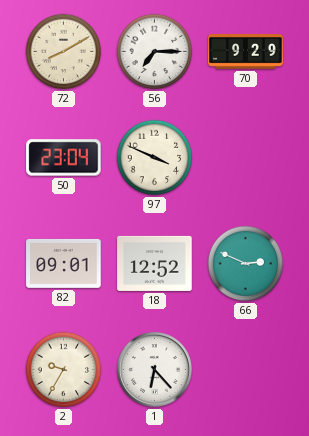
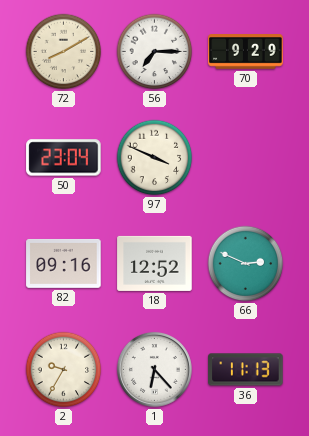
82: 09:01 -> 09:16
36: none -> 11:13
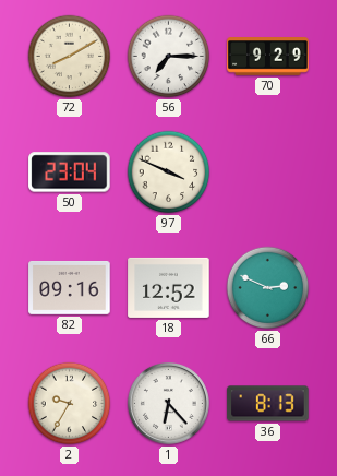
36: 11:13 -> 8:13
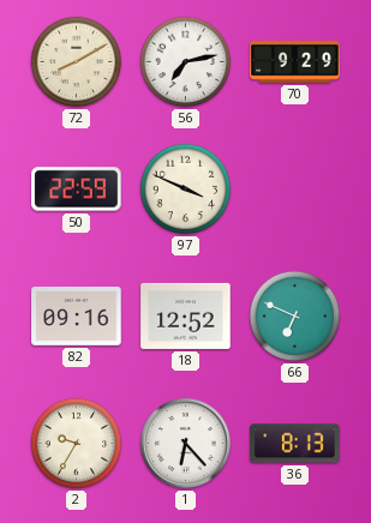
56: 7:15 -> 7:13
50: 23:04 -> 22:59
66: 2:49 -> 6:49
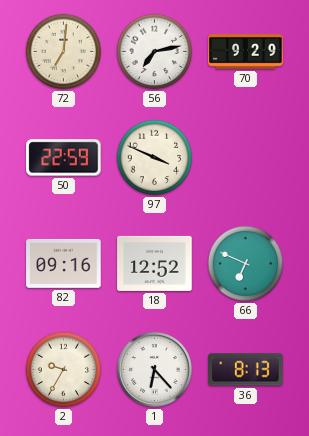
72: 8:10 -> 7:01
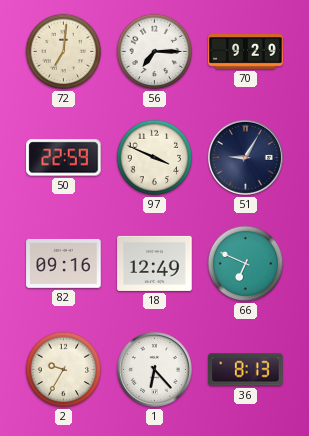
56: 7:13 -> 7:15
51: none -> 9:05
18: 12:52 -> 12:49
